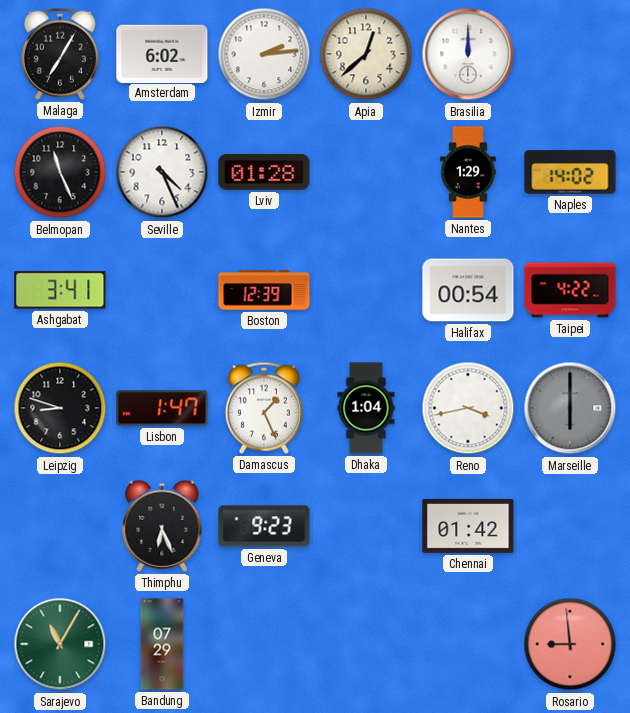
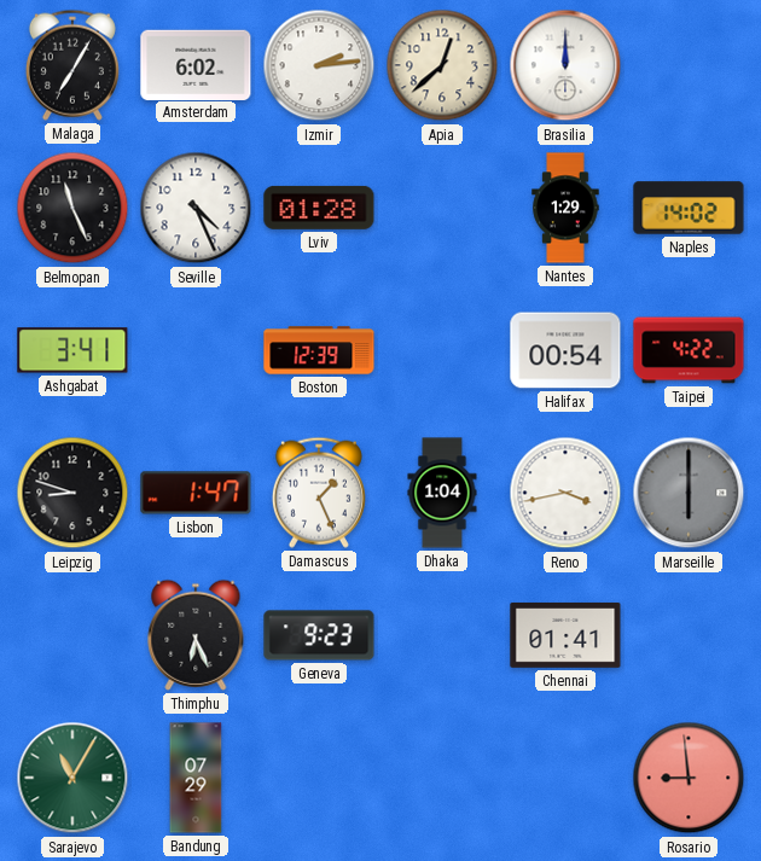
Chennai: 01:42 -> 01:41
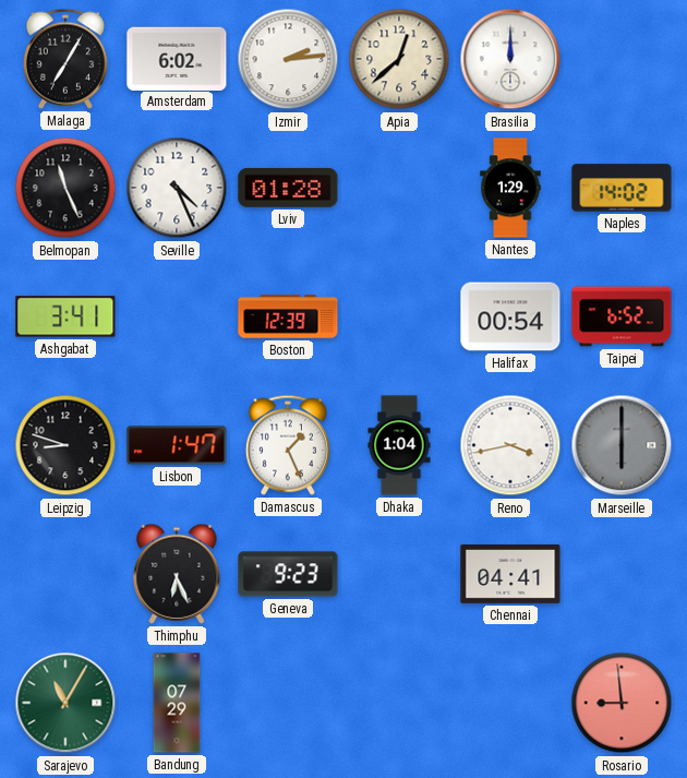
Taipei: 4:22 -> 6:52
Chennai: 01:41 -> 04:41
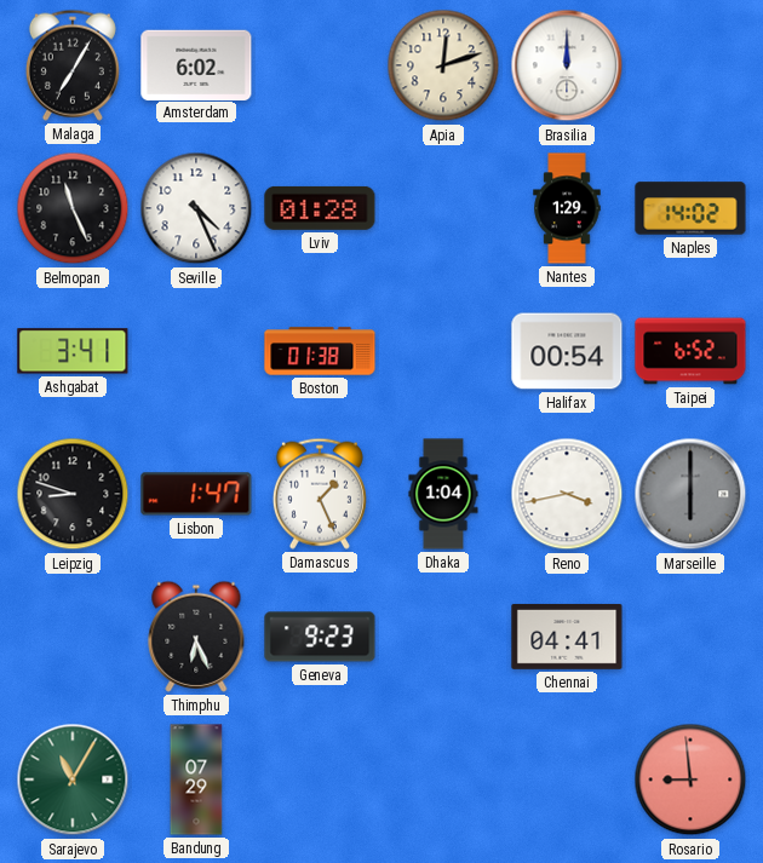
Izmir: 2:14 -> none
Apia: 12:38 -> 12:12
Boston: 12:39 -> 01:38
